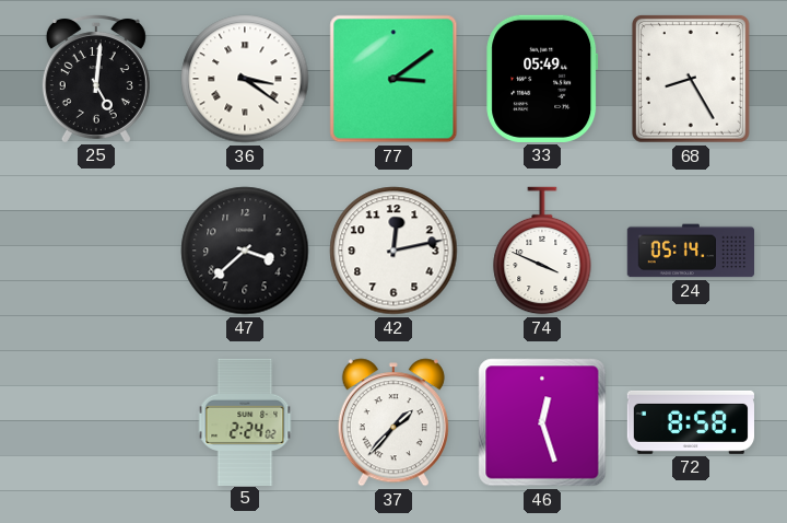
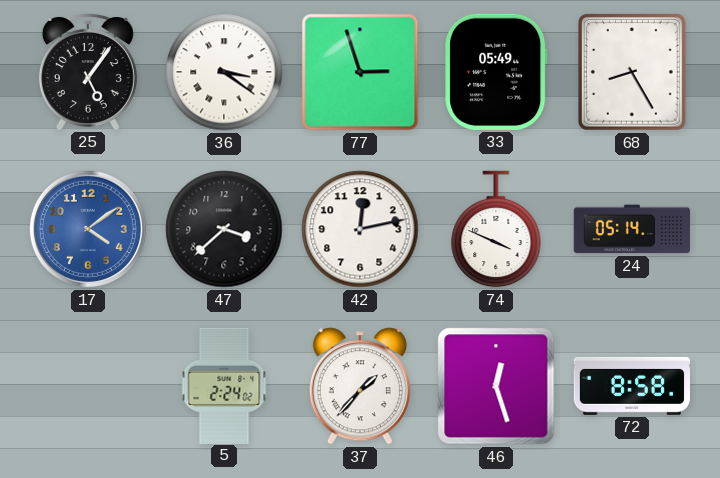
25: 5:01 -> 5:06
77: 3:09 -> 2:57
17: none -> 4:09
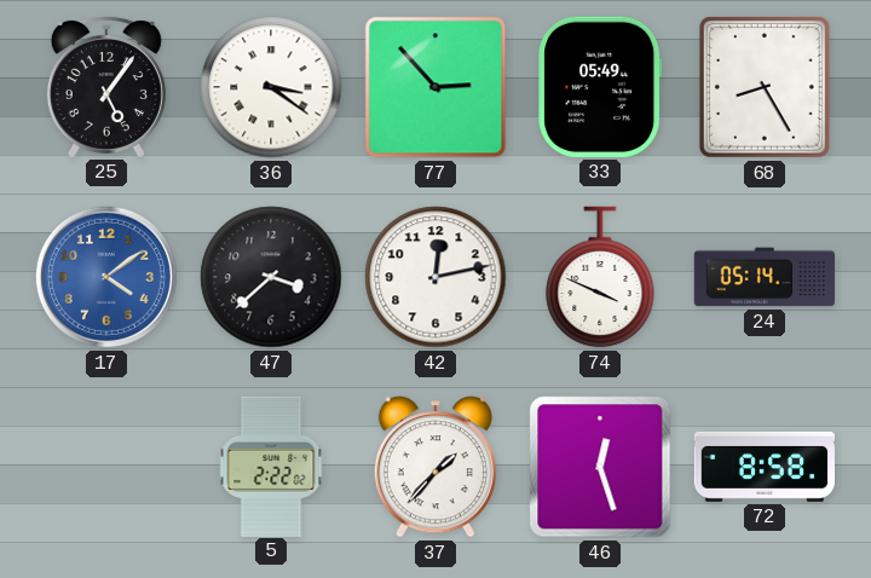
77: 2:57 -> 2:53
5: 2:24 -> 2:22
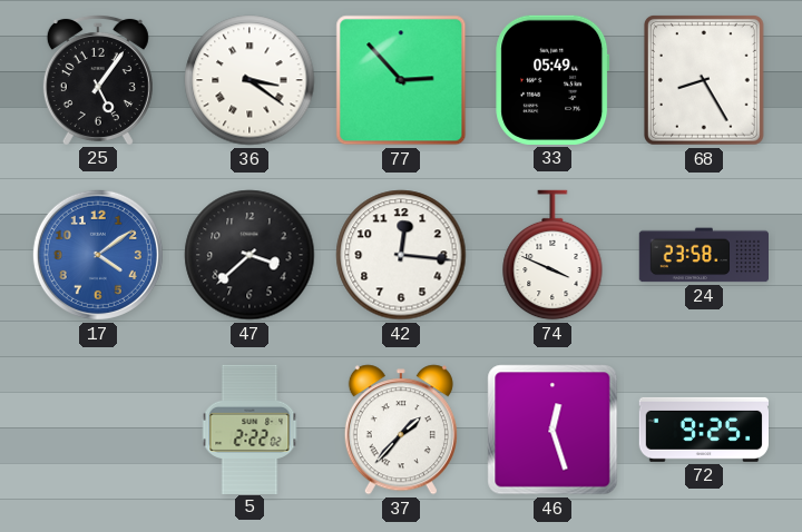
42: 12:13 -> 12:16
24: 05:14 -> 23:58
72: 8:58 -> 9:25
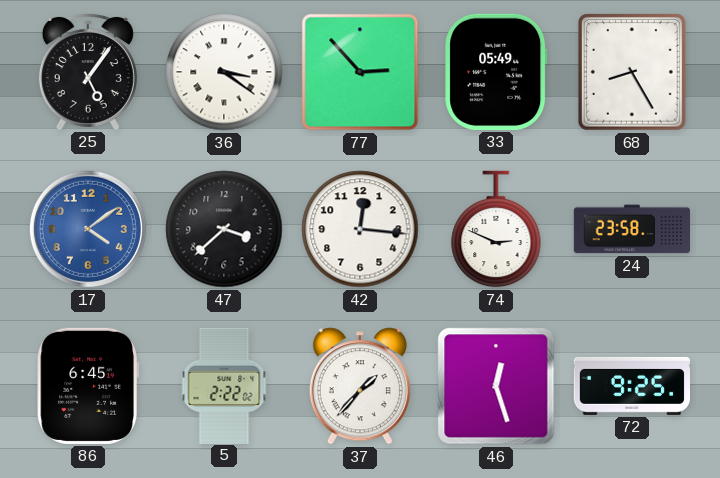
74: 3:49 -> 2:49
86: none -> 6:45
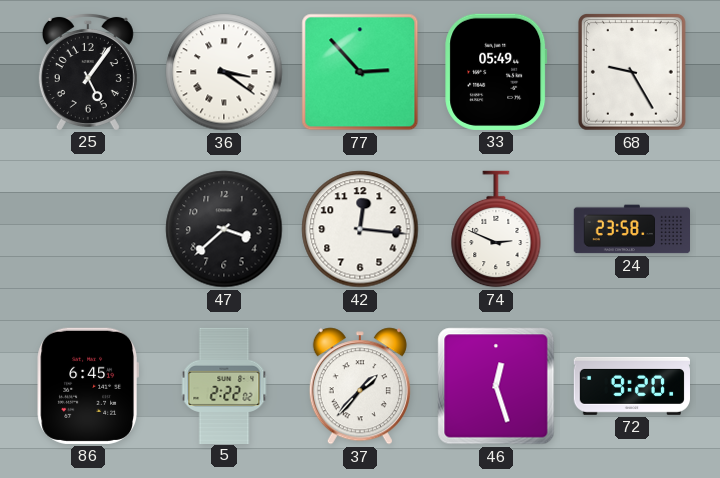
68: 8:25 -> 9:25
17: 4:09 -> none
72: 9:25 -> 9:20
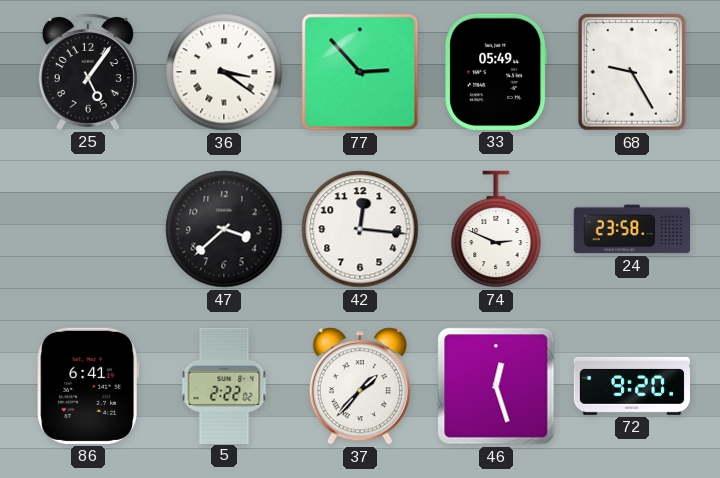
86: 6:45 -> 6:41
